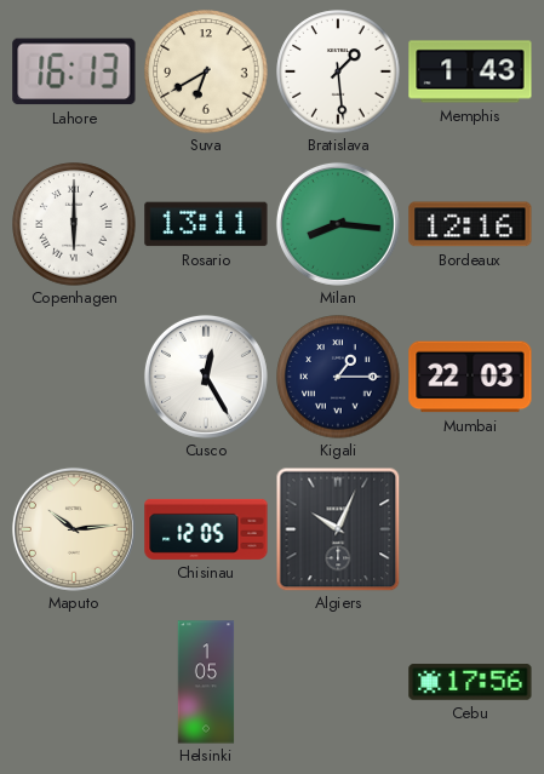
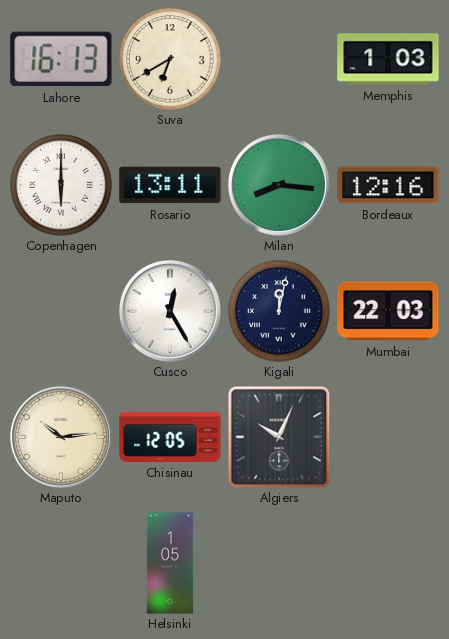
Bratislava: 1:29 -> none
Memphis: 1:43 -> 1:03
Kigali: 1:15 -> 12:02
Cebu: 17:56 -> none
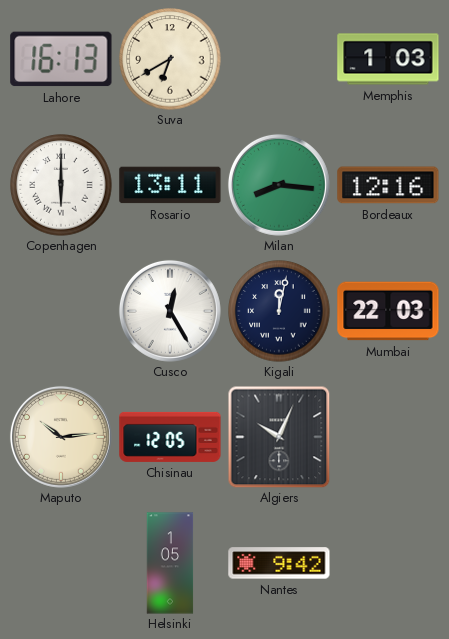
Nantes: none -> 9:42
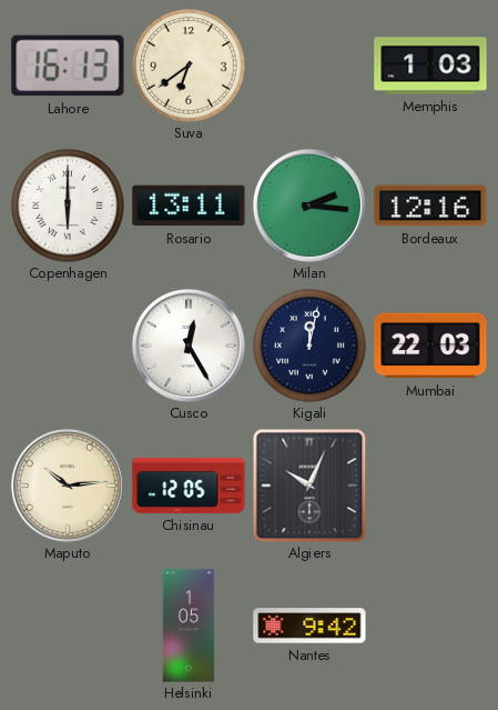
Suva: 6:40 -> 6:39
Milan: 8:16 -> 2:16
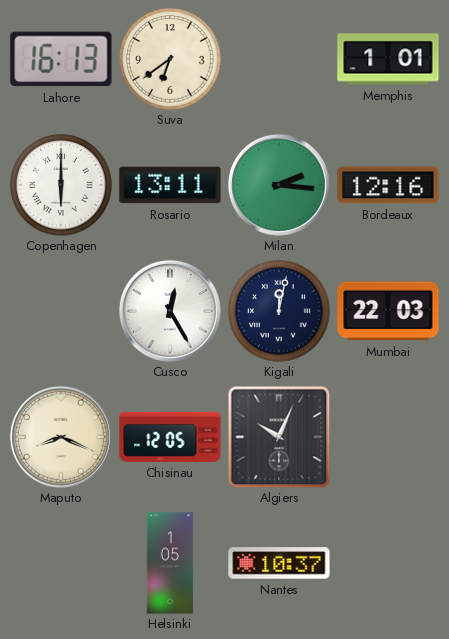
Memphis: 1:03 -> 1:01
Maputo: 10:14 -> 8:19
Nantes: 9:42 -> 10:37
